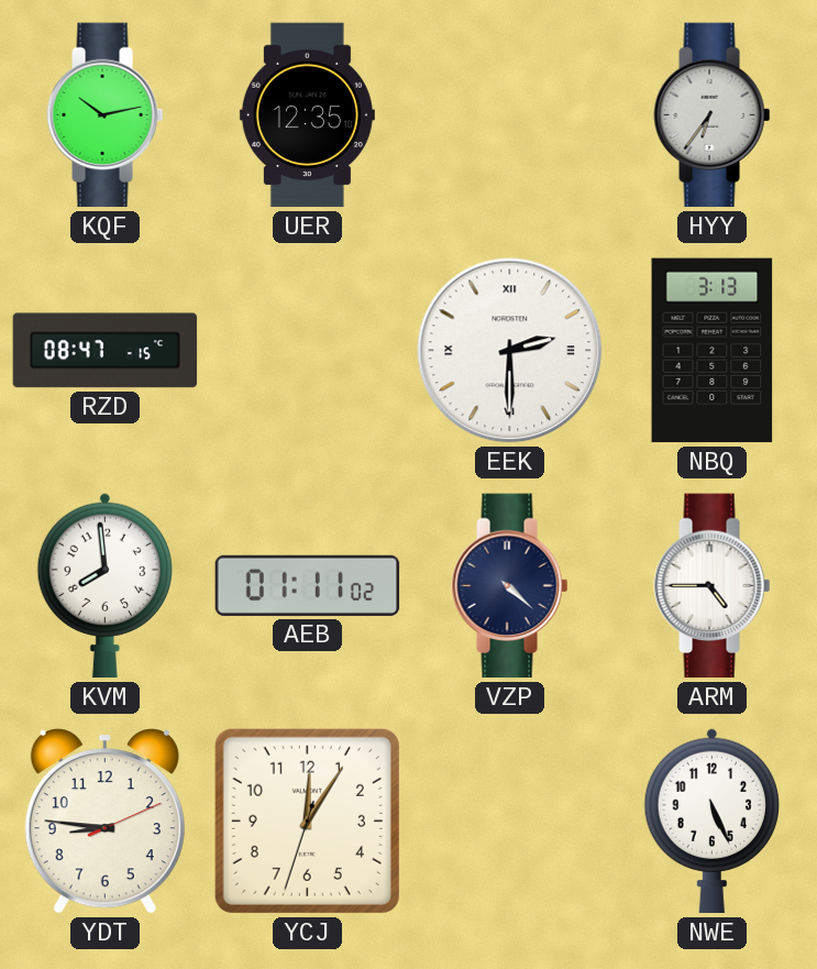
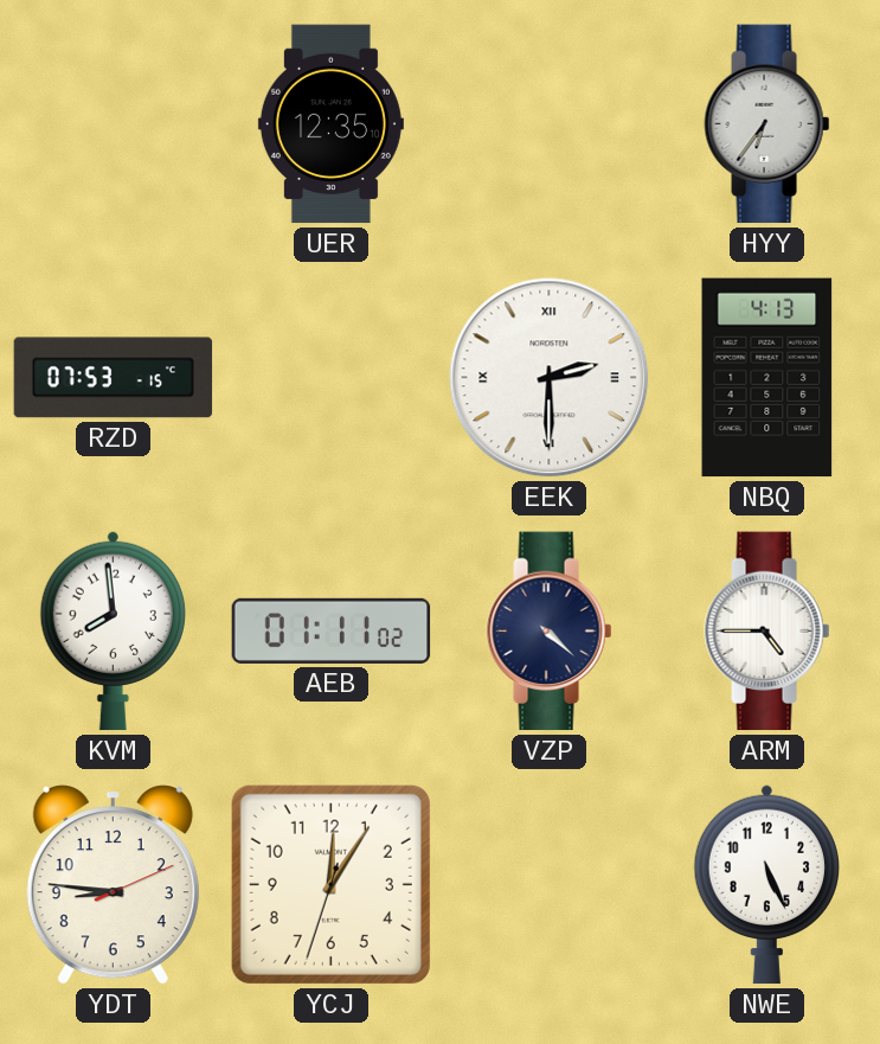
KQF: 10:13 -> none
RZD: 08:47 -> 07:53
NBQ: 3:13 -> 4:13
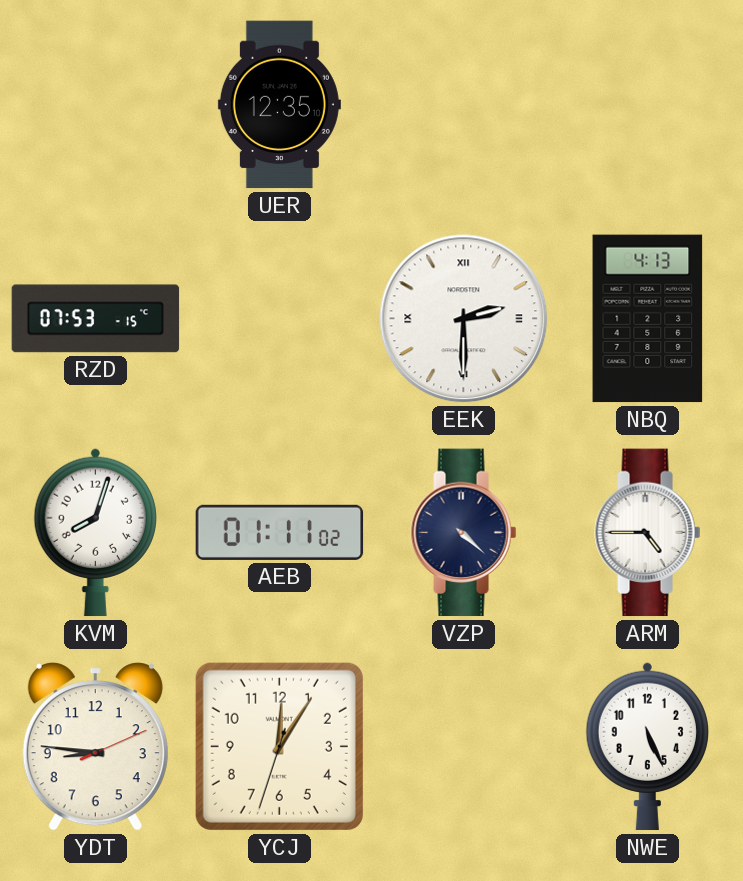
HYY: 6:36 -> none
KVM: 7:59 -> 8:03
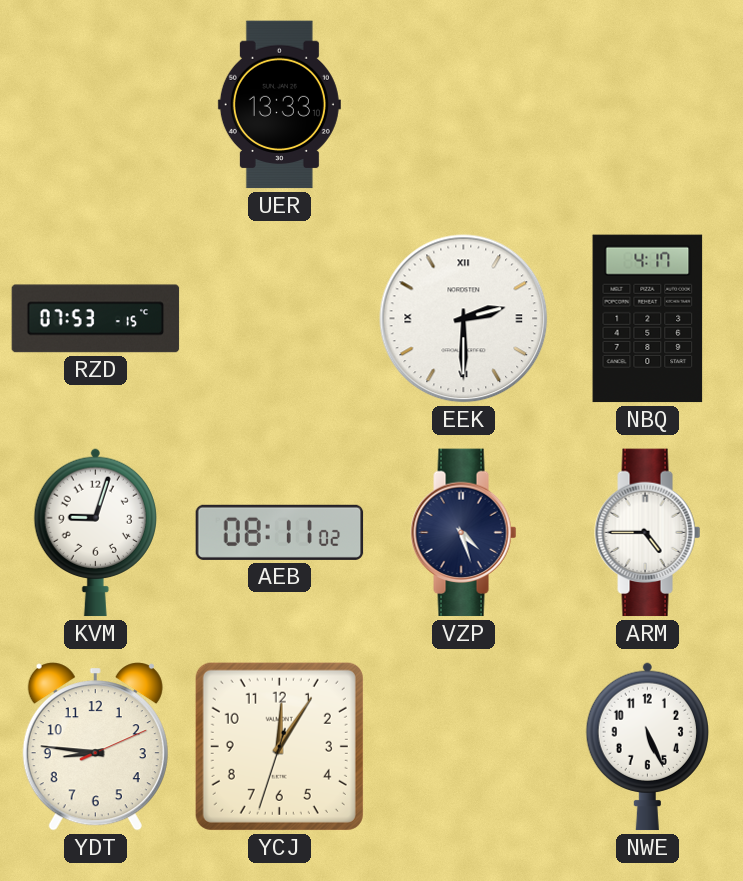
UER: 12:35 -> 13:33
NBQ: 4:13 -> 4:17
KVM: 8:03 -> 9:03
AEB: 01:11 -> 08:11
VZP: 4:22 -> 4:27
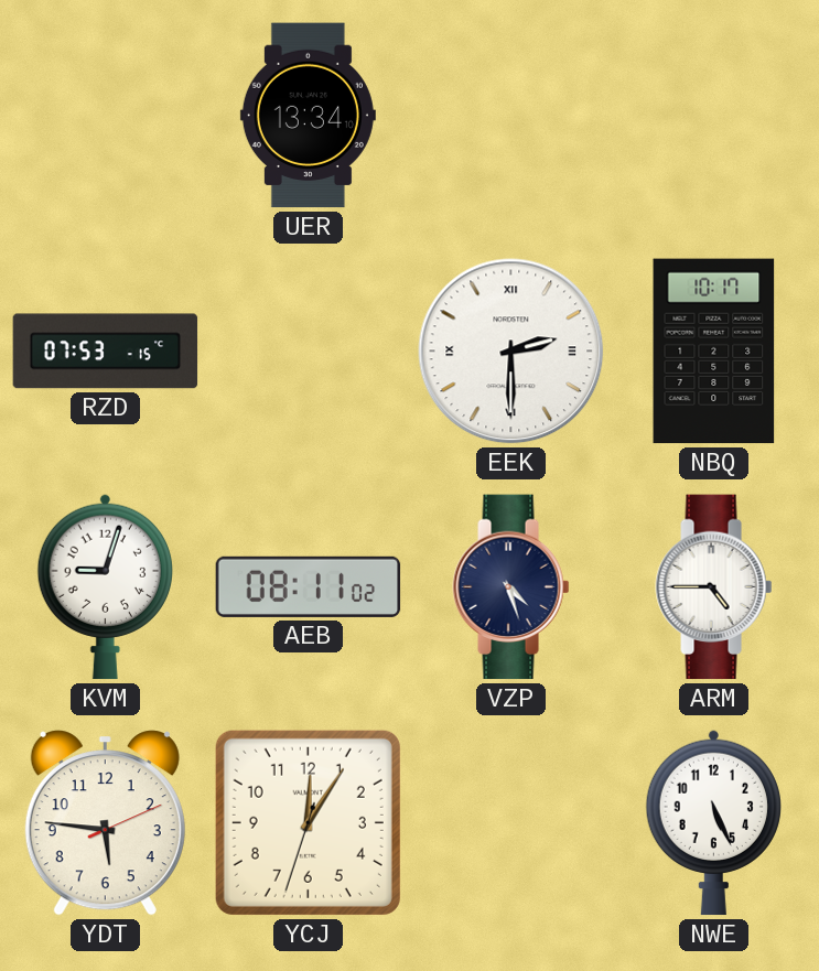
UER: 13:33 -> 13:34
NBQ: 4:17 -> 10:17
YDT: 8:46 -> 5:46
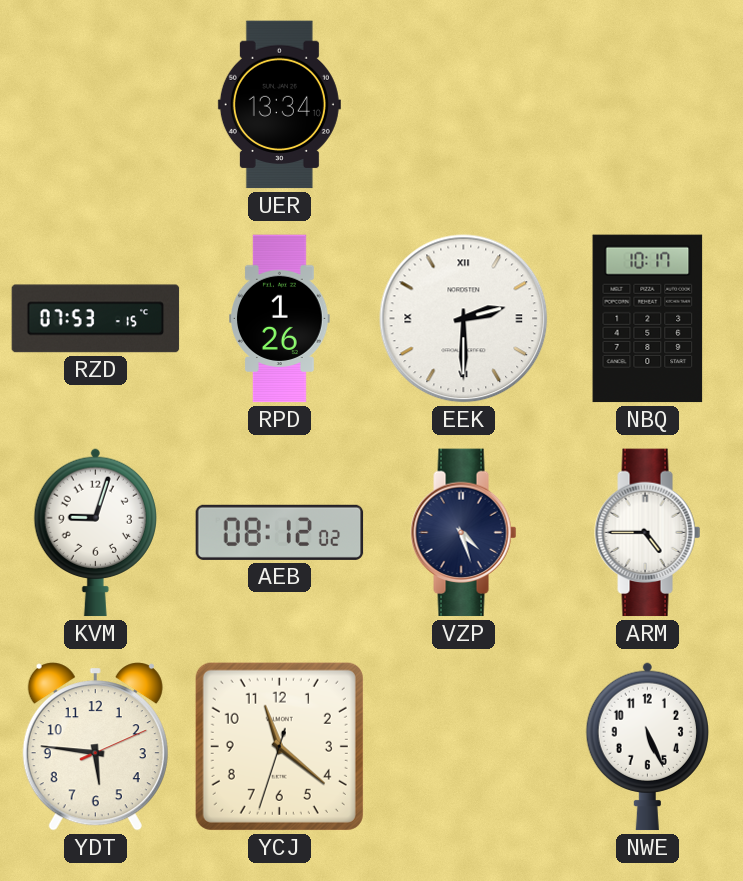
RPD: none -> 1:26
AEB: 08:11 -> 08:12
YCJ: 12:05 -> 11:21
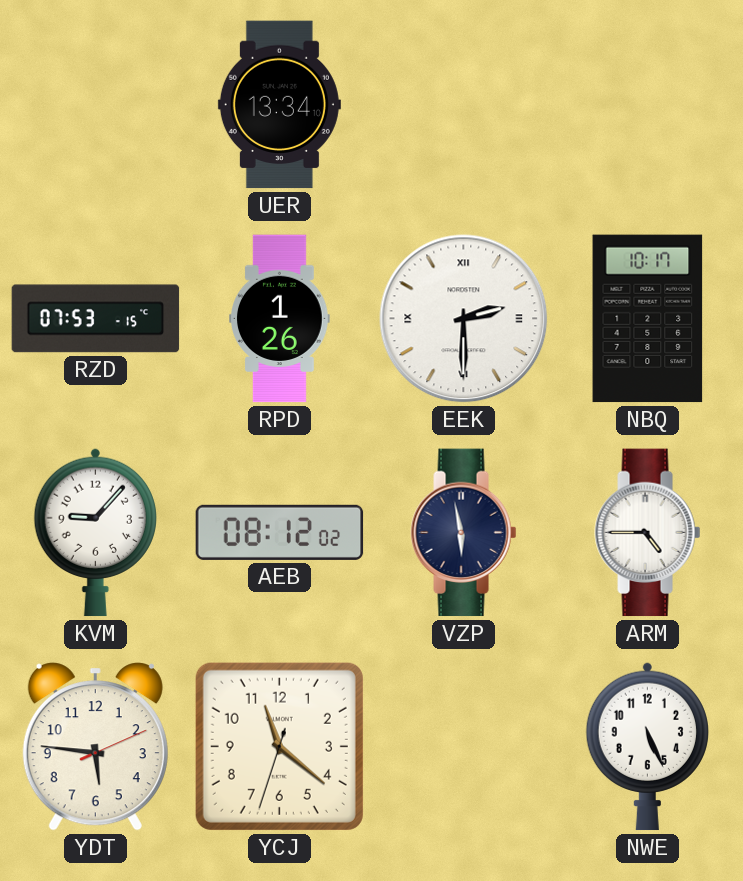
KVM: 9:03 -> 9:07
VZP: 4:27 -> 5:58
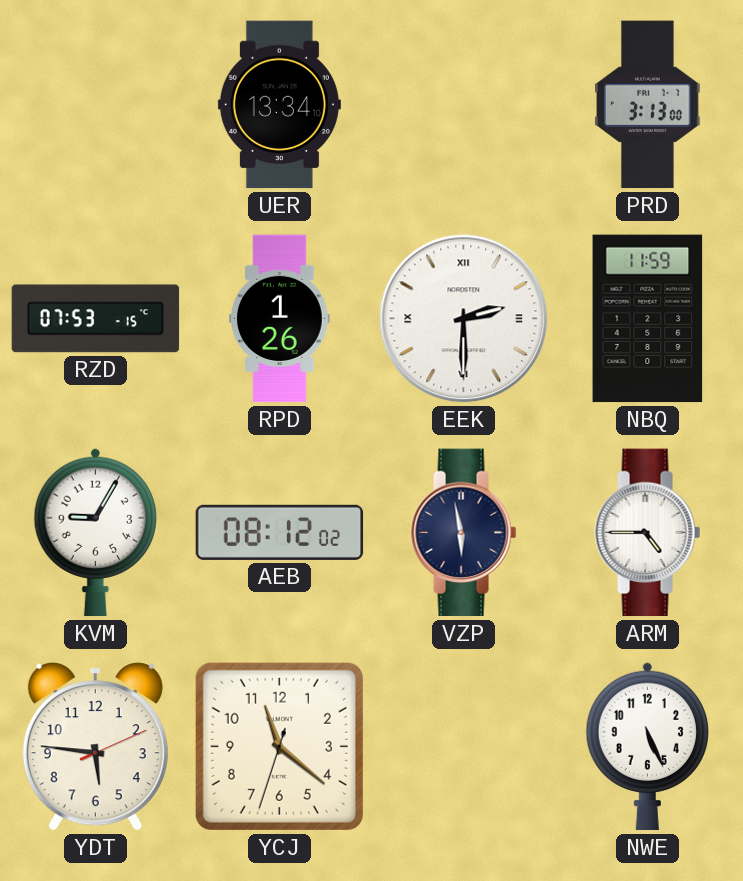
PRD: none -> 3:13
NBQ: 10:17 -> 11:59
KVM: 9:07 -> 9:05
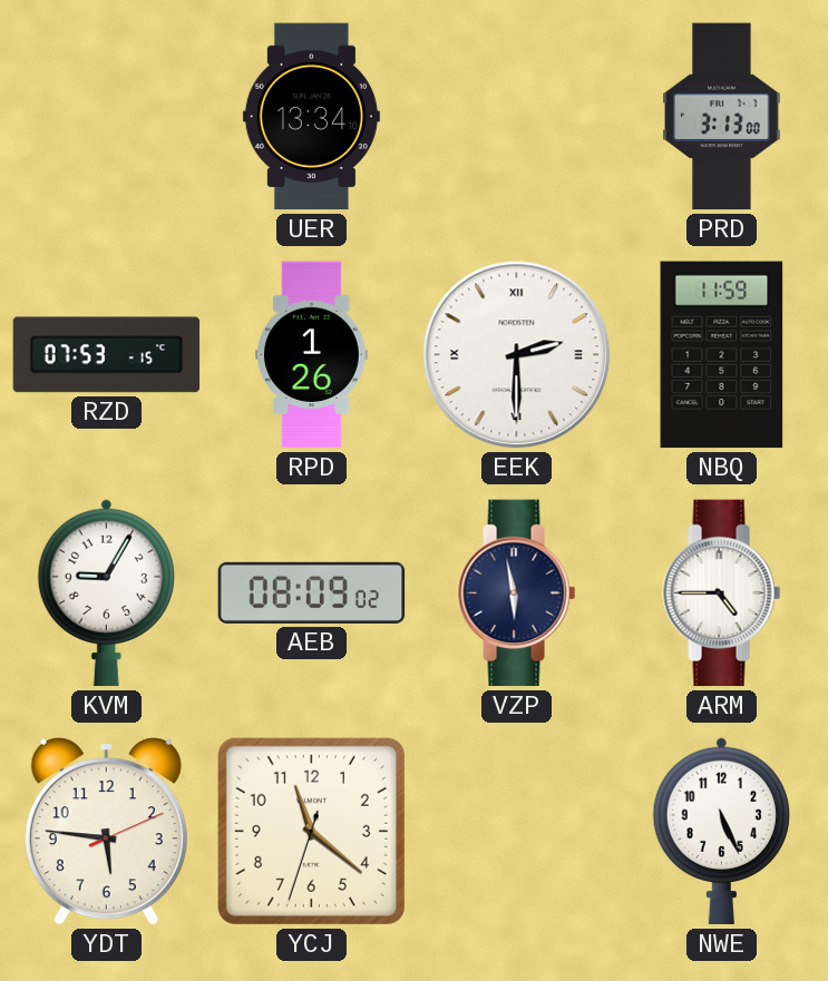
AEB: 08:12 -> 08:09
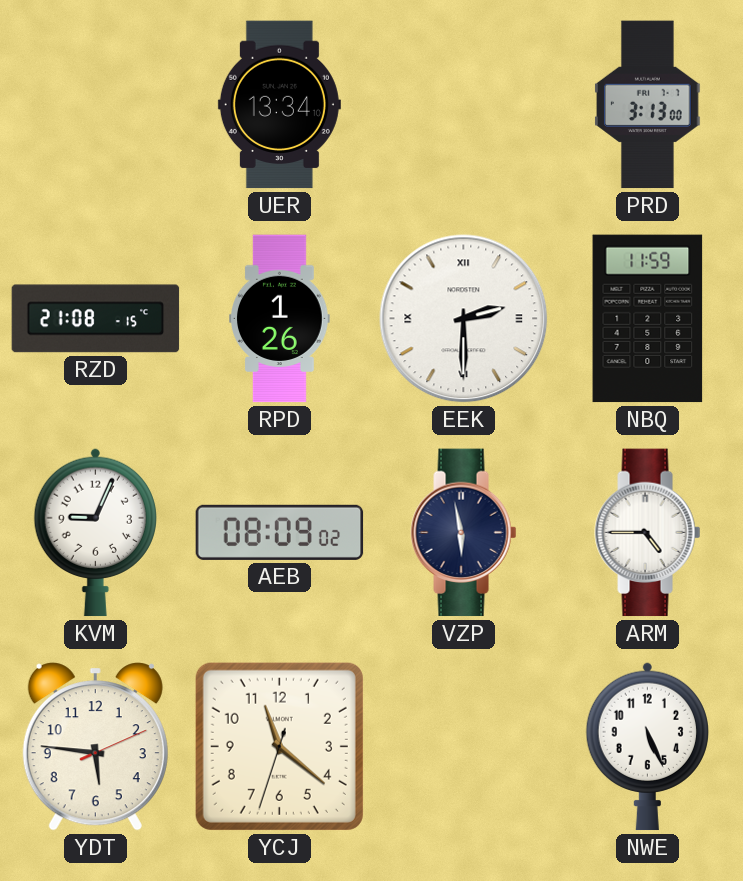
RZD: 07:53 -> 21:08
KVM: 9:05 -> 9:04
